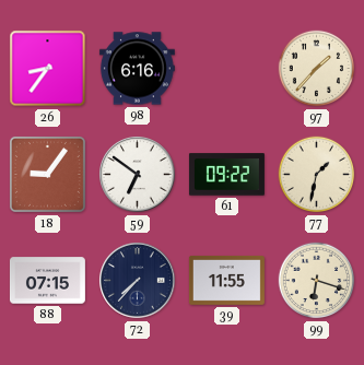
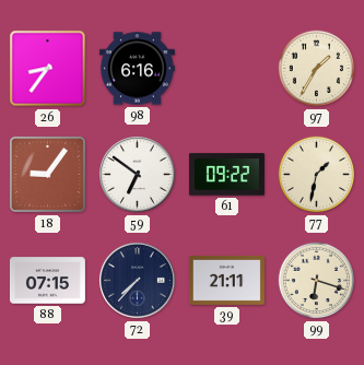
97: 1:37 -> 1:35
39: 11:55 -> 21:11
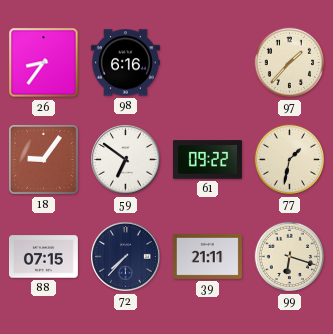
97: 1:35 -> 1:37
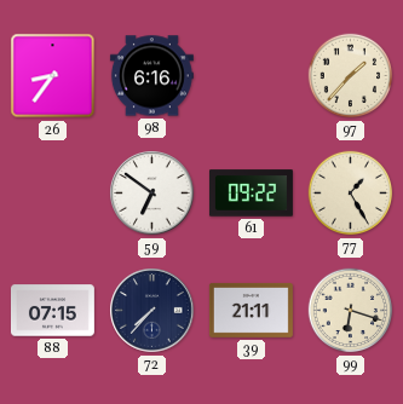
18: 9:06 -> none
77: 1:32 -> 1:25
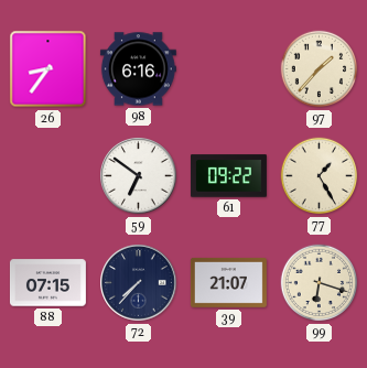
39: 21:11 -> 21:07
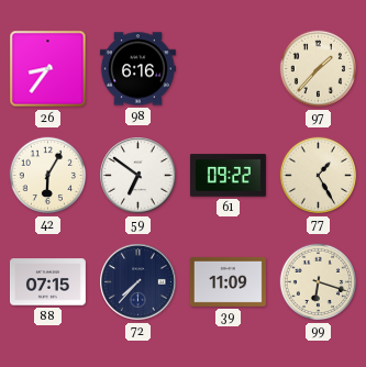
42: none -> 6:05
39: 21:07 -> 11:09
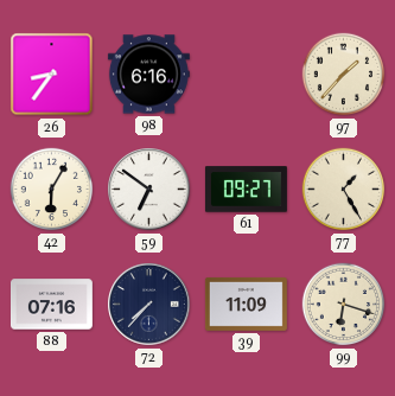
61: 09:22 -> 09:27
88: 07:15 -> 07:16
